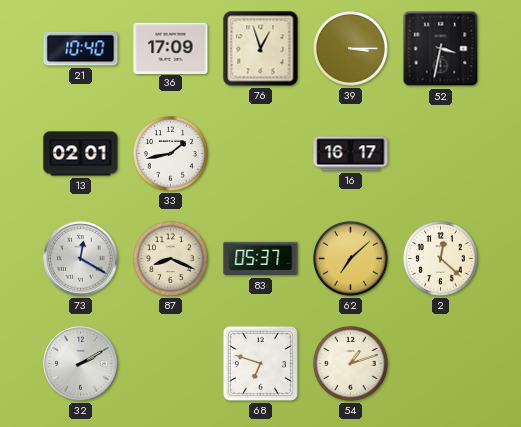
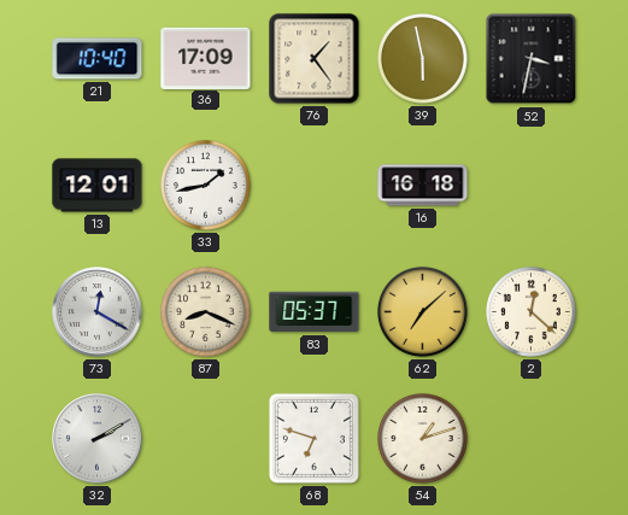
76: 12:57 -> 1:24
39: 3:15 -> 5:58
13: 02:01 -> 12:01
16: 16:17 -> 16:18
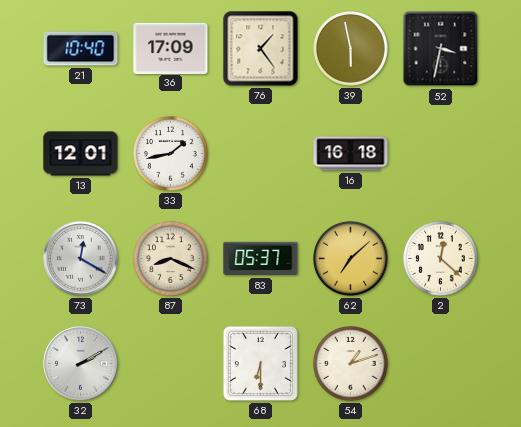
68: 6:48 -> 6:30
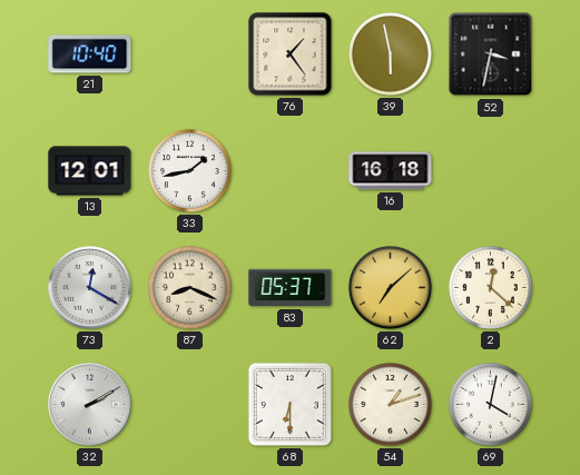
36: 17:09 -> none
69: none -> 4:02
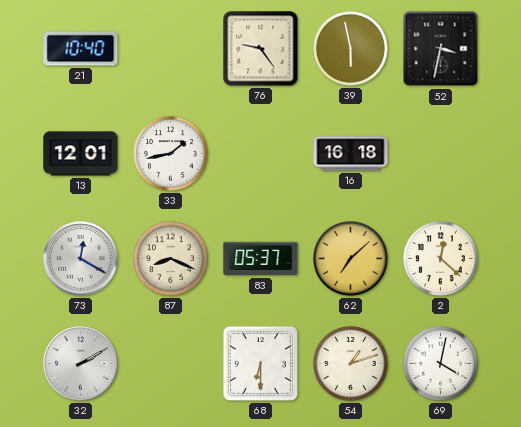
76: 1:24 -> 9:24
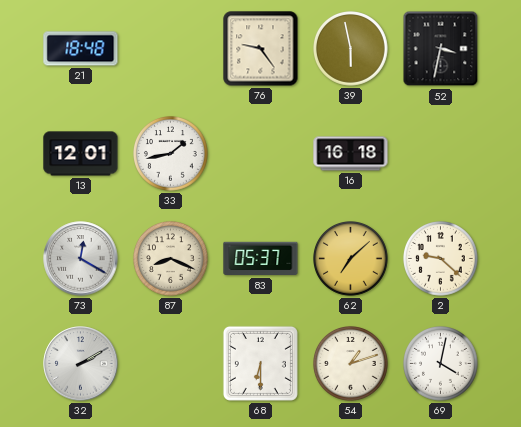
21: 10:40 -> 18:48
2: 12:22 -> 9:22
